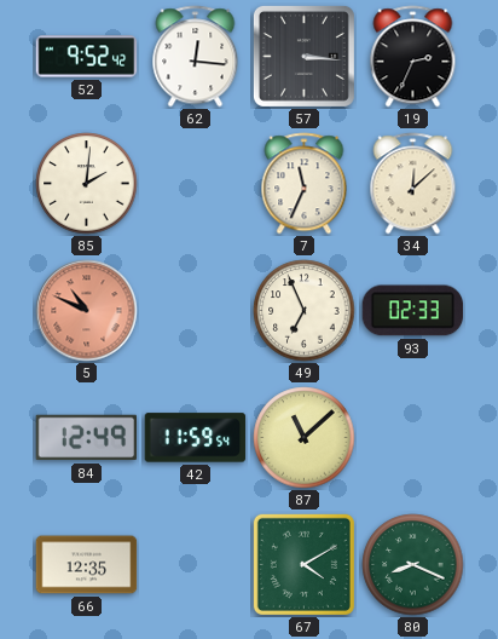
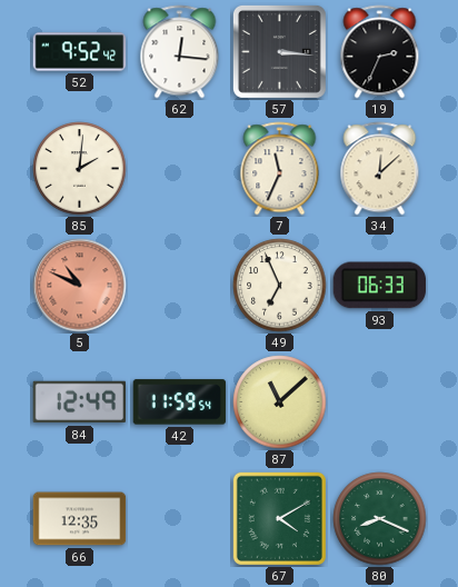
93: 02:33 -> 06:33
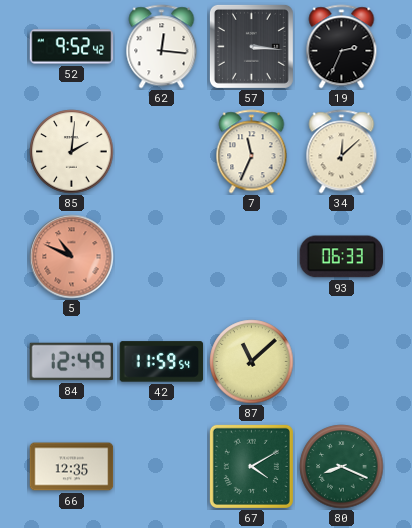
49: 6:56 -> none
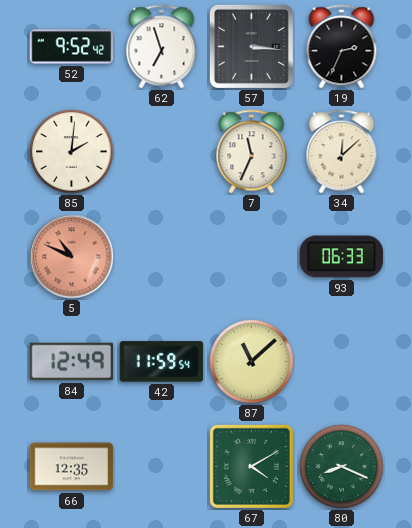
62: 12:16 -> 6:57
